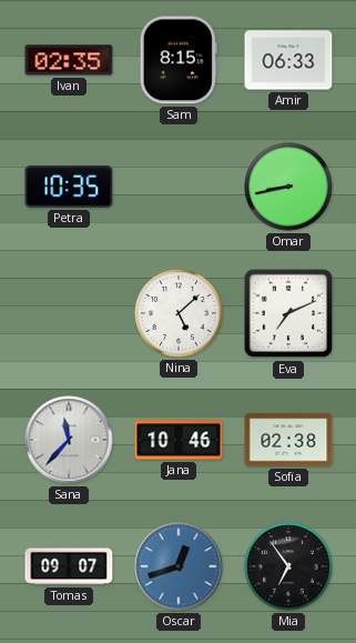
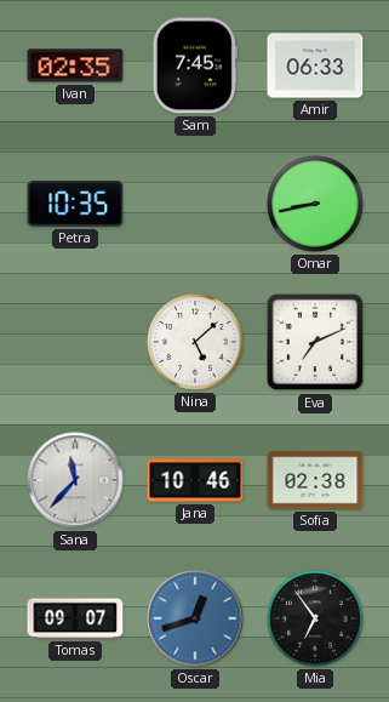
Sam: 8:15 -> 7:45
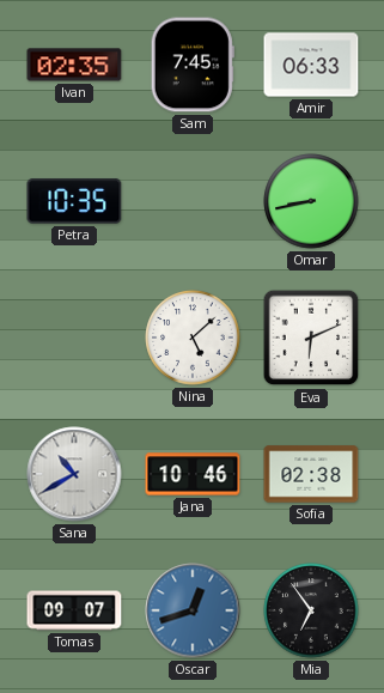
Eva: 7:11 -> 6:11
Sana: 11:37 -> 10:40
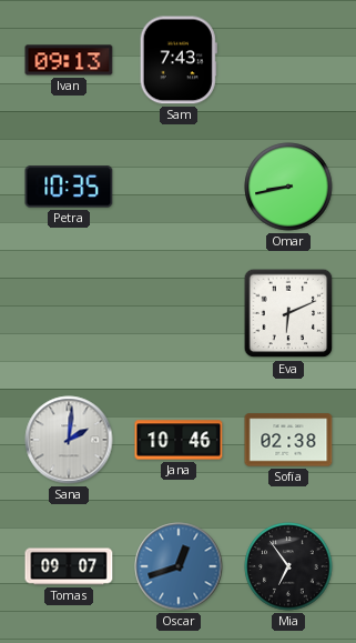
Ivan: 02:35 -> 09:13
Sam: 7:45 -> 7:43
Amir: 06:33 -> none
Nina: 5:08 -> none
Sana: 10:40 -> 2:01
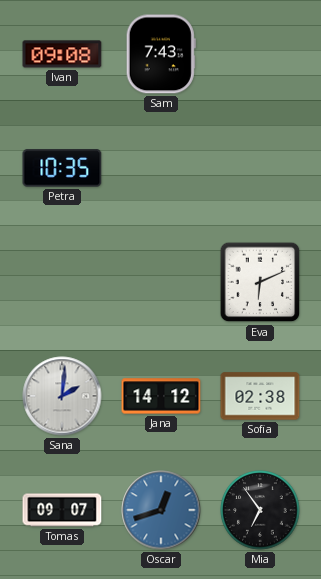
Ivan: 09:13 -> 09:08
Omar: 8:43 -> none
Jana: 10:46 -> 14:12
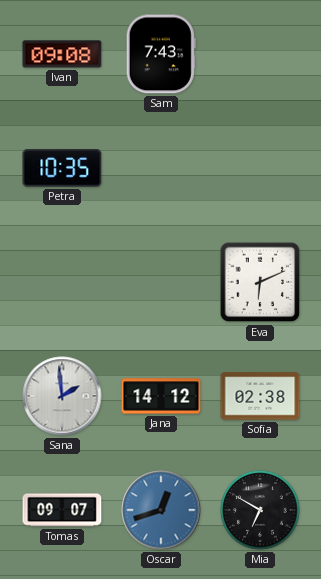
Sana: 2:01 -> 1:59
Mia: 6:54 -> 6:50
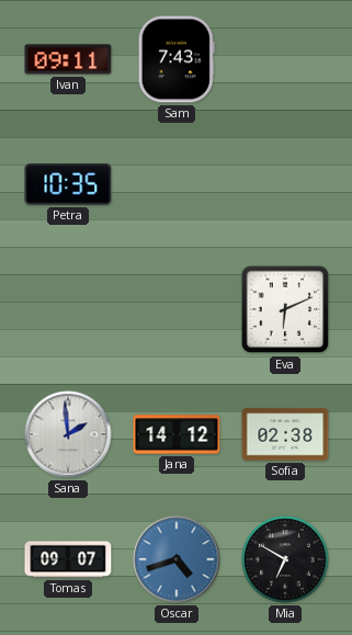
Ivan: 09:08 -> 09:11
Oscar: 12:42 -> 4:42
